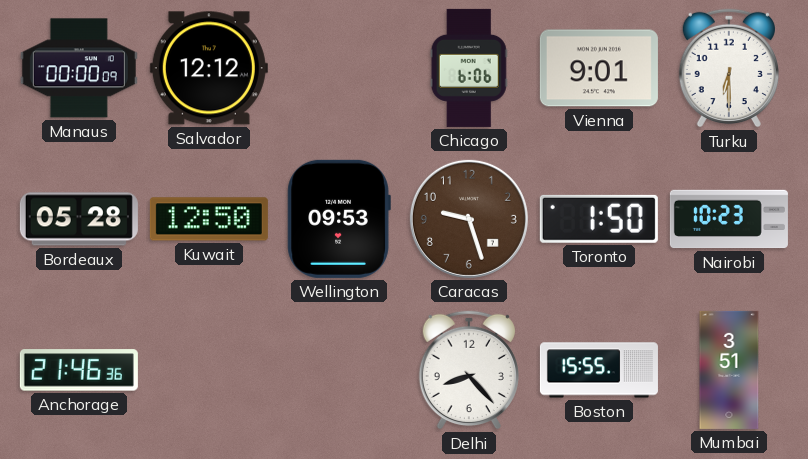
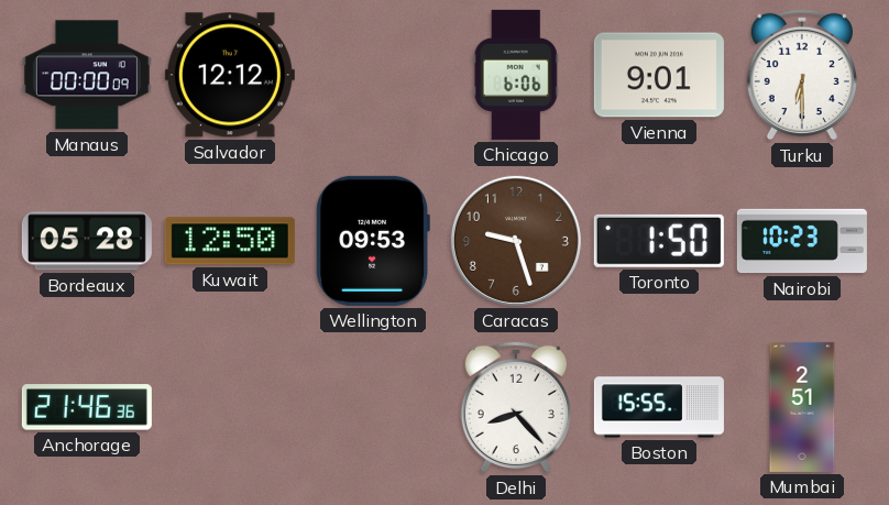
Mumbai: 3:51 -> 2:51
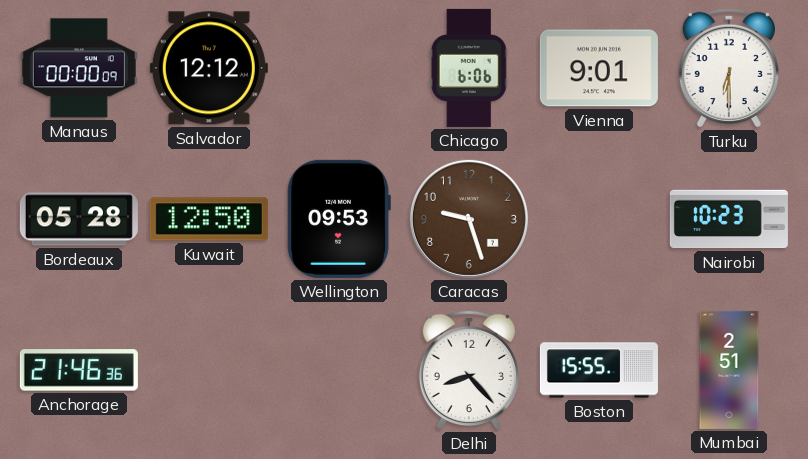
Toronto: 1:50 -> none
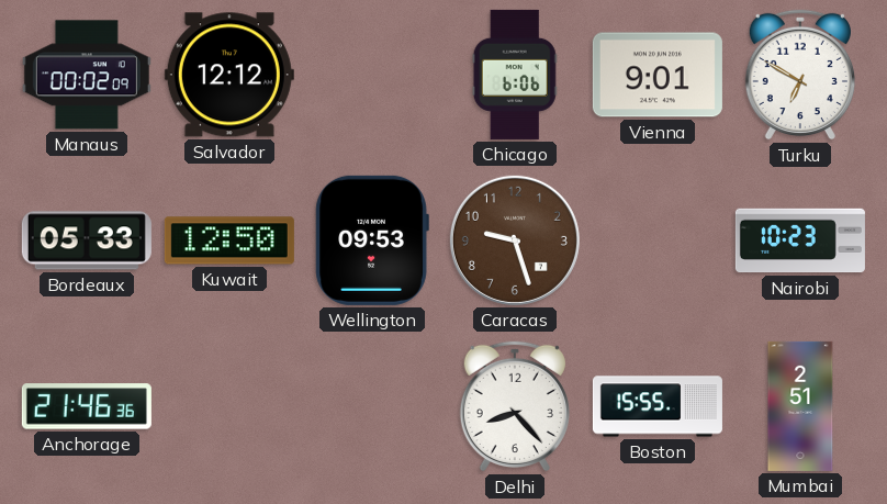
Manaus: 00:00 -> 00:02
Turku: 6:30 -> 6:50
Bordeaux: 05:28 -> 05:33
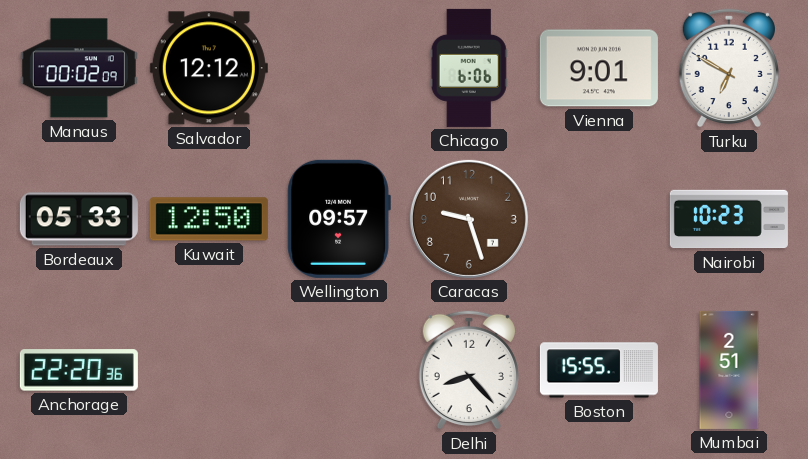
Wellington: 09:53 -> 09:57
Anchorage: 21:46 -> 22:20
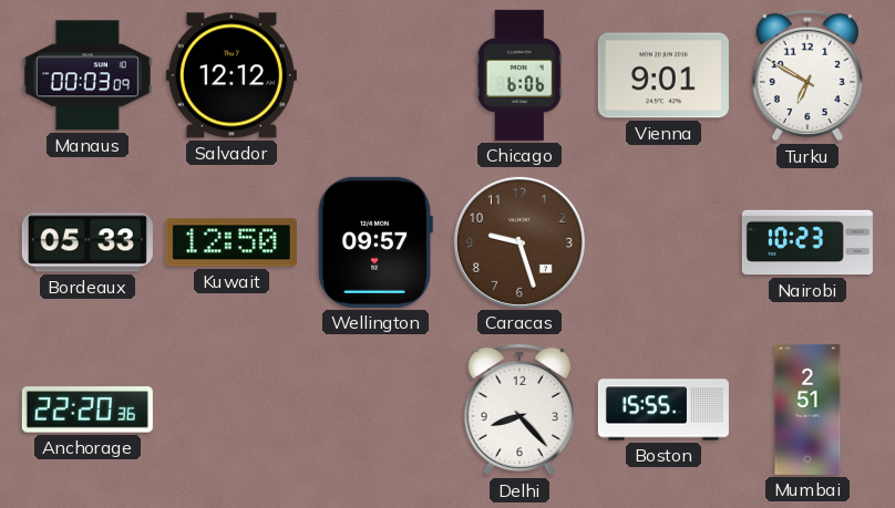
Manaus: 00:02 -> 00:03
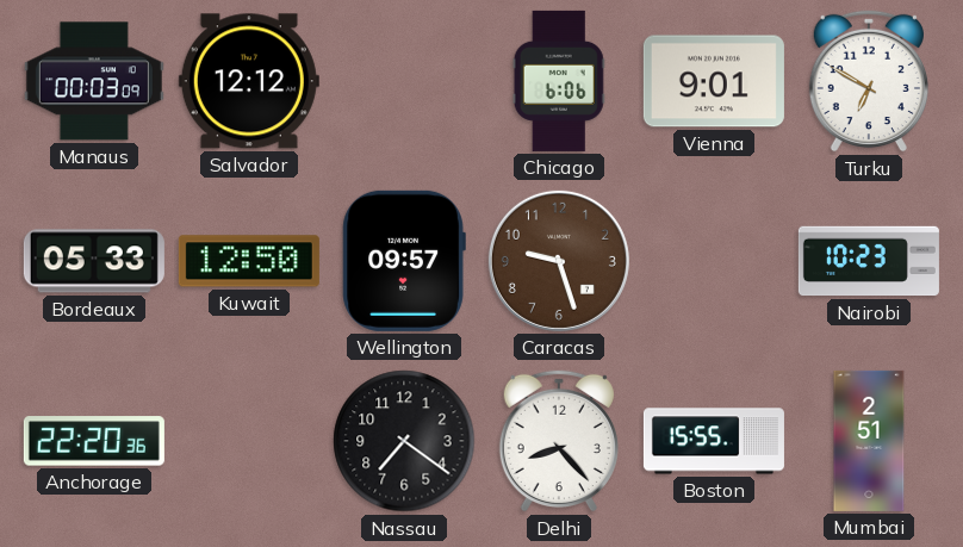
Nassau: none -> 7:21
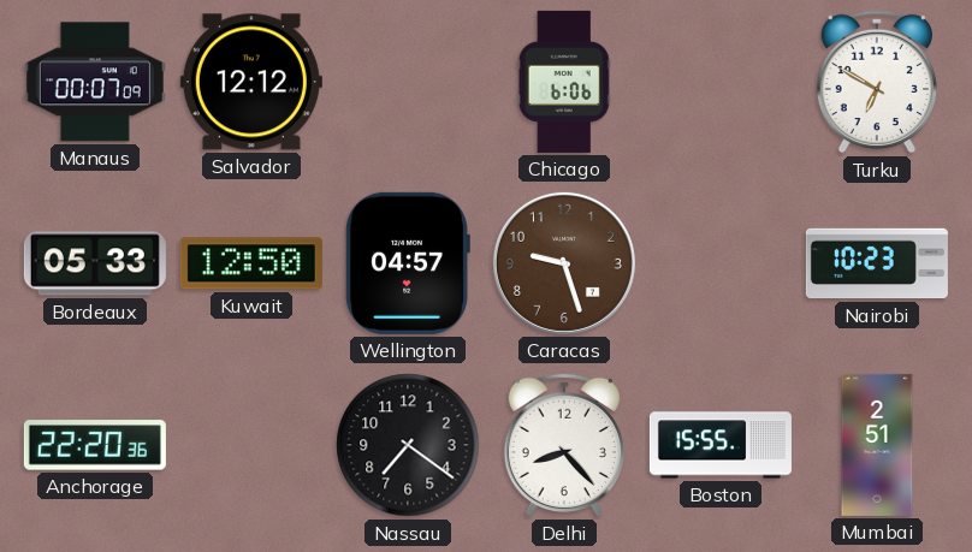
Manaus: 00:03 -> 00:07
Vienna: 9:01 -> none
Wellington: 09:57 -> 04:57
